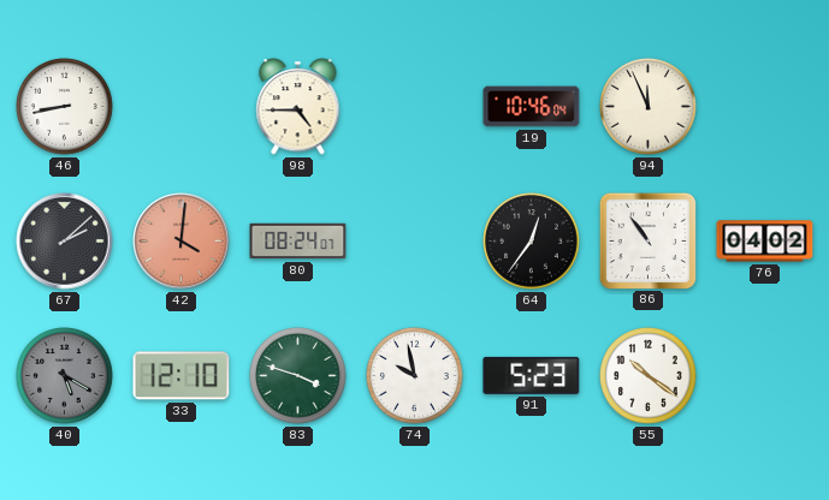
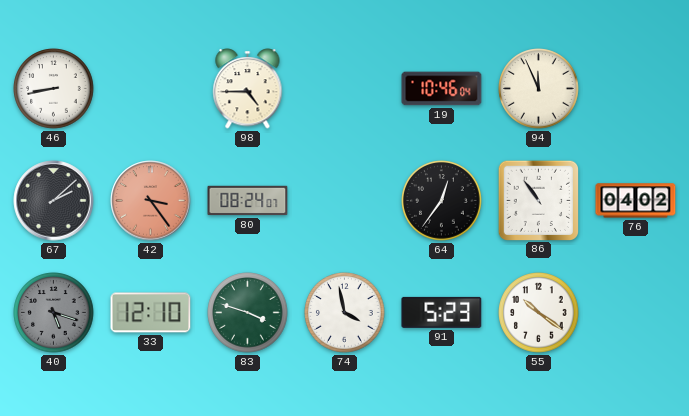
42: 4:01 -> 3:24
40: 5:20 -> 5:18
74: 9:58 -> 3:58
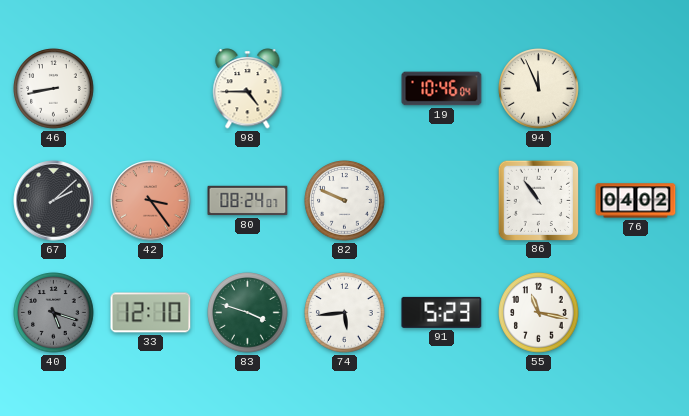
82: none -> 9:49
64: 12:36 -> none
74: 3:58 -> 5:44
55: 10:21 -> 11:17
